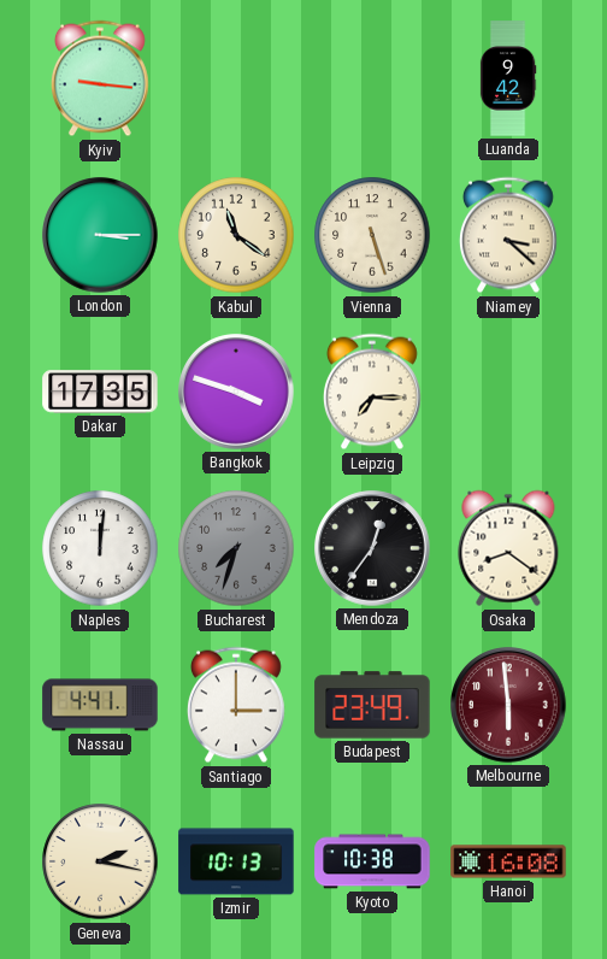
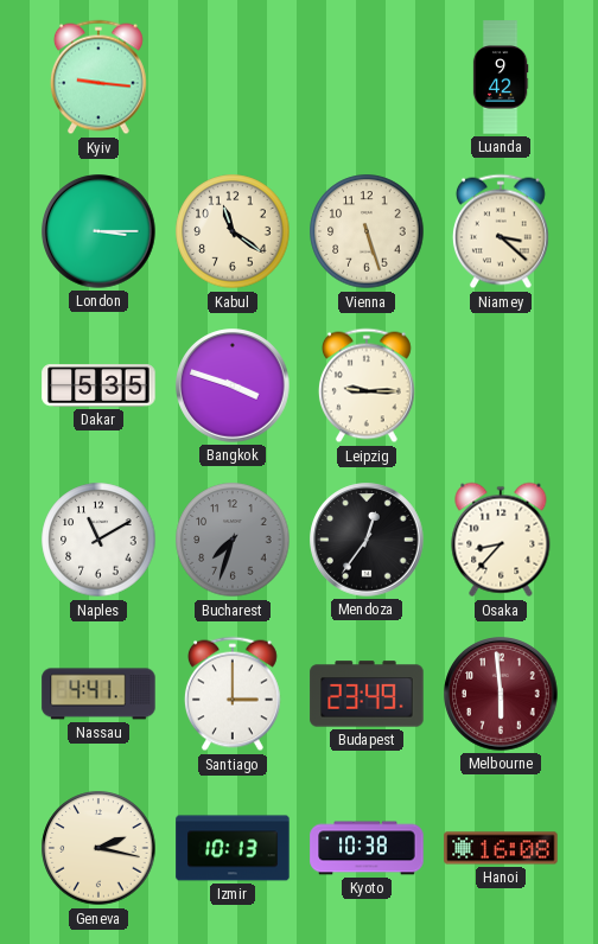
Dakar: 17:35 -> 5:35
Leipzig: 7:15 -> 9:15
Naples: 12:01 -> 11:10
Osaka: 8:21 -> 8:37
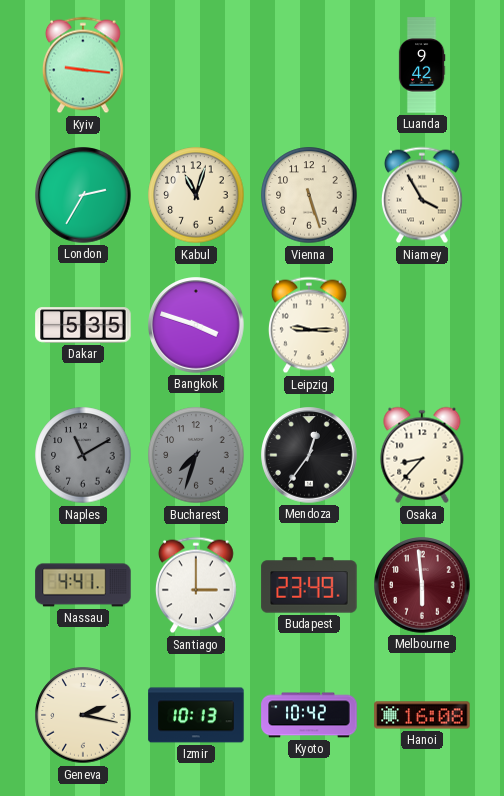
London: 3:15 -> 2:35
Kabul: 11:21 -> 11:03
Niamey: 3:22 -> 3:55
Naples dial: white -> grey
Kyoto: 10:38 -> 10:42
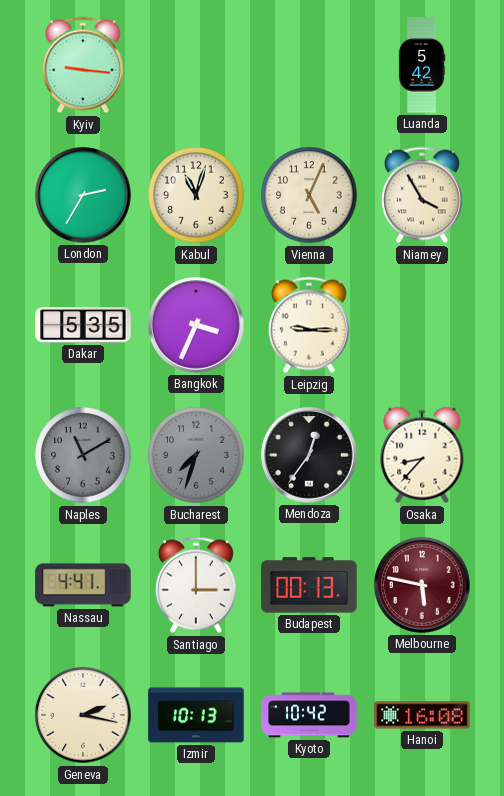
Luanda: 9:42 -> 5:42
Vienna: 5:27 -> 5:04
Bangkok: 3:48 -> 3:34
Budapest: 23:49 -> 00:13
Melbourne: 5:59 -> 5:47
